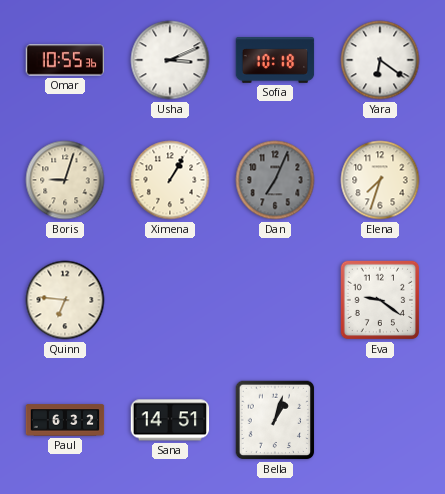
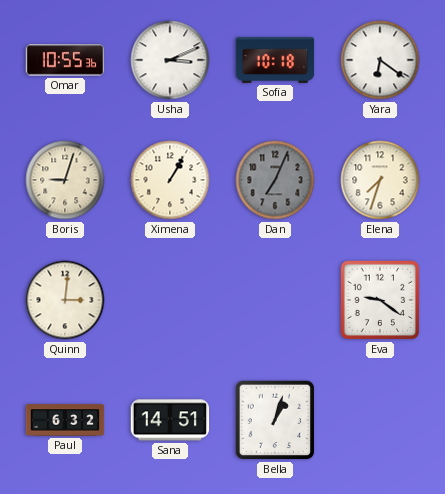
Quinn: 6:46 -> 3:01
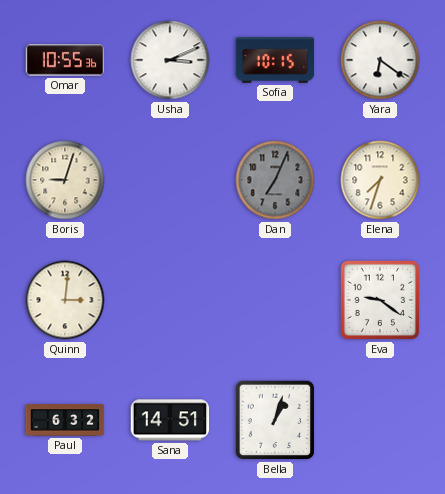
Sofia: 10:18 -> 10:15
Ximena: 1:05 -> none
